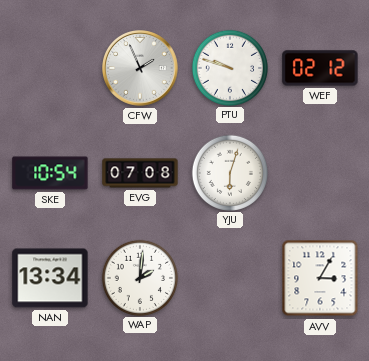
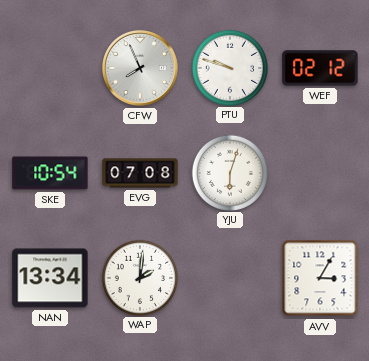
CFW: 1:56 -> 7:56
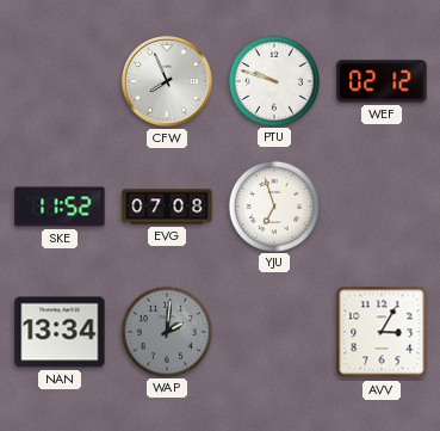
SKE: 10:54 -> 11:52
YJU: 6:03 -> 6:57
WAP dial: white -> grey
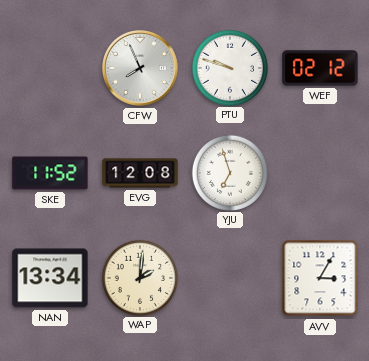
EVG: 07:08 -> 12:08
WAP dial: grey -> cream
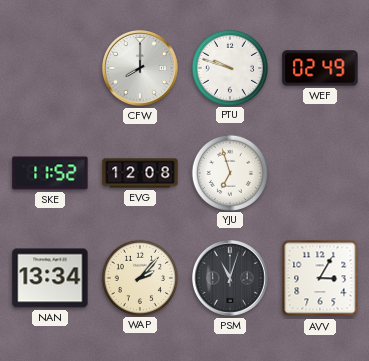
CFW: 7:56 -> 8:00
WEF: 02:12 -> 02:49
WAP: 2:01 -> 2:07
PSM: none -> 11:03
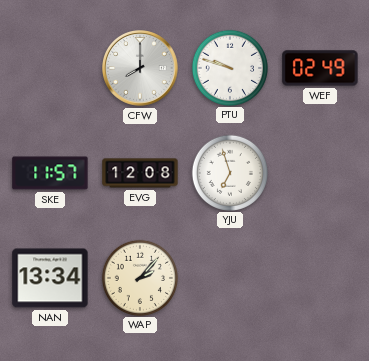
SKE: 11:52 -> 11:57
PSM: 11:03 -> none
AVV: 3:05 -> none
